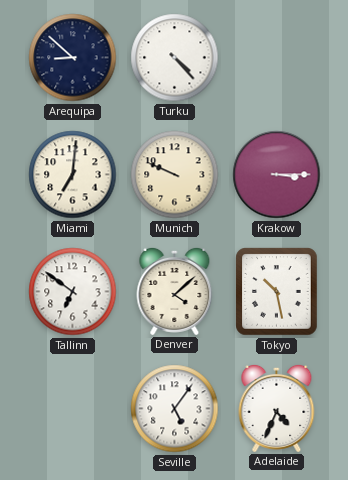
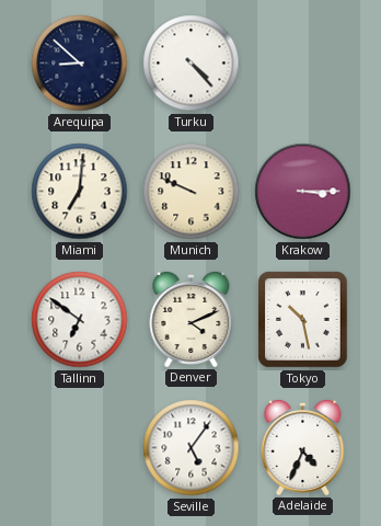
Denver: 4:08 -> 4:11
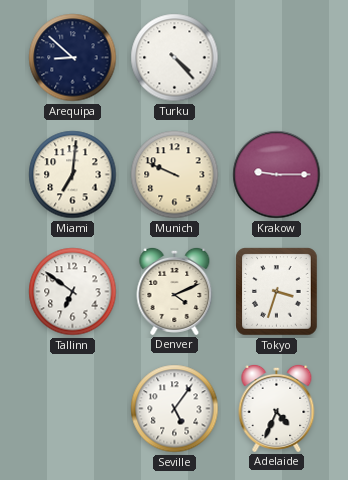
Krakow: 3:15 -> 9:15
Tokyo: 10:28 -> 3:33
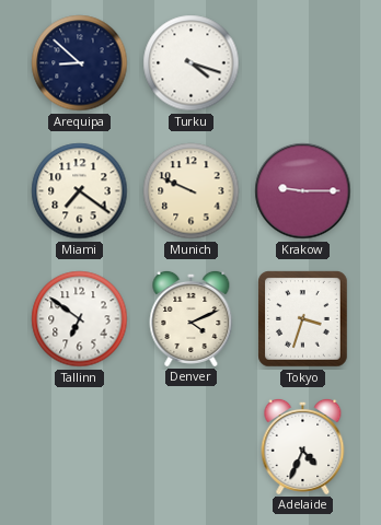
Turku: 4:23 -> 4:18
Miami: 7:01 -> 7:21
Seville: 5:06 -> none
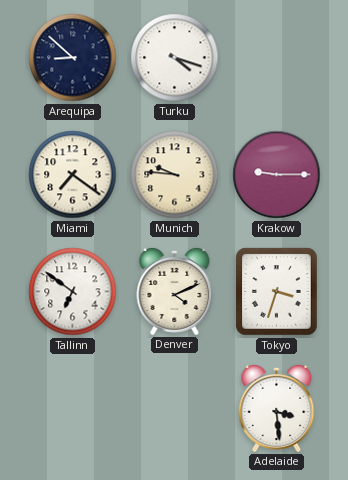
Munich: 9:49 -> 9:46
Adelaide: 4:34 -> 3:29
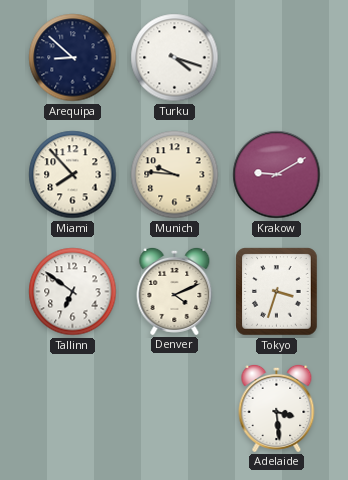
Miami: 7:21 -> 7:53
Krakow: 9:15 -> 9:10
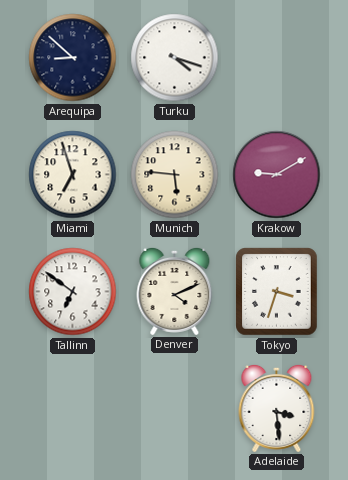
Miami: 7:53 -> 6:57
Munich: 9:46 -> 5:46
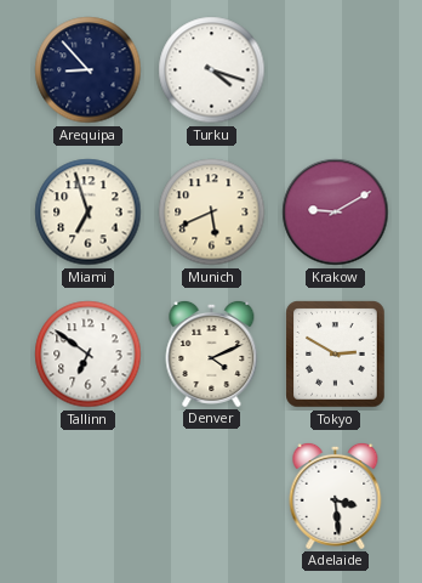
Arequipa: 8:52 -> 8:53
Munich: 5:46 -> 5:41
Tokyo: 3:33 -> 2:50
